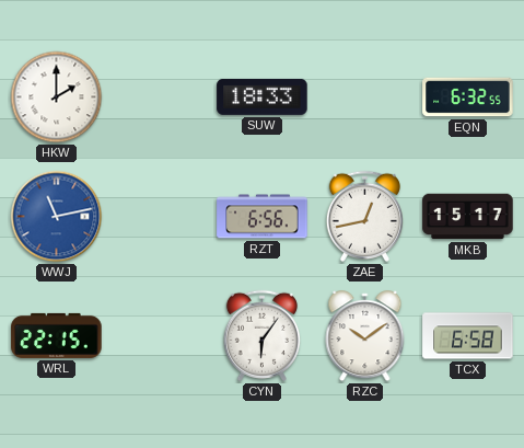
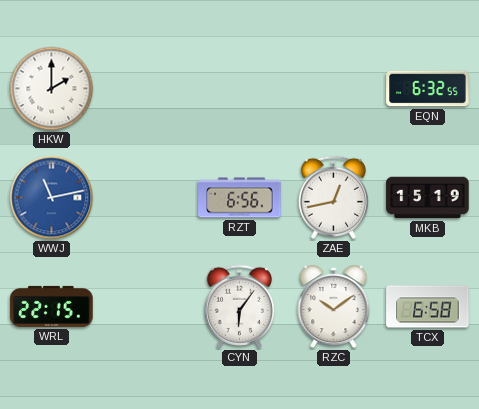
SUW: 18:33 -> none
MKB: 15:17 -> 15:19
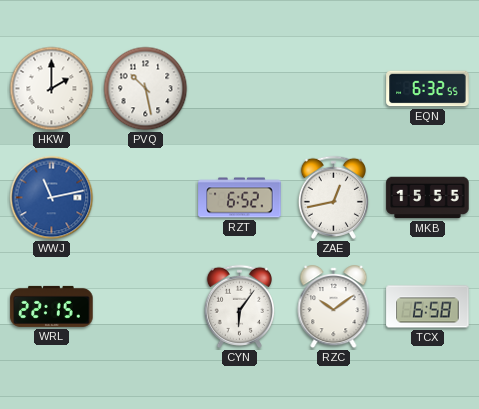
PVQ: none -> 10:28
RZT: 6:56 -> 6:52
MKB: 15:19 -> 15:55
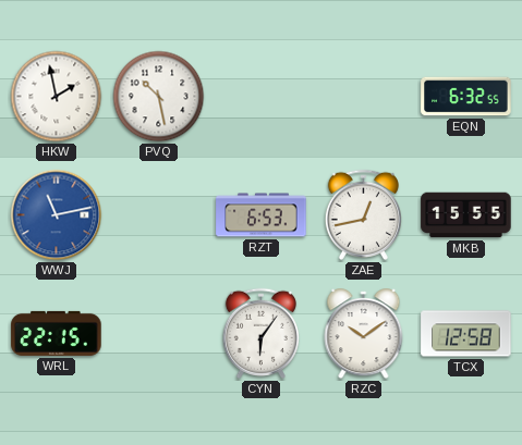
HKW: 2:00 -> 1:58
RZT: 6:52 -> 6:53
TCX: 6:58 -> 12:58
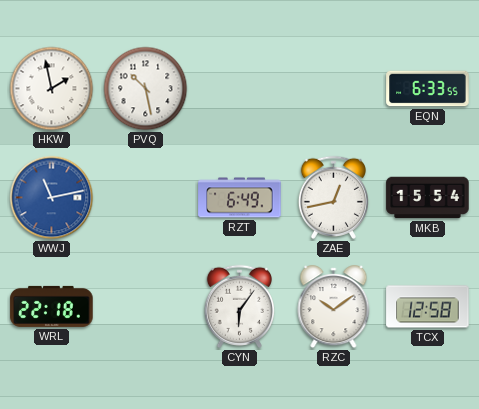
EQN: 6:32 -> 6:33
RZT: 6:53 -> 6:49
MKB: 15:55 -> 15:54
WRL: 22:15 -> 22:18
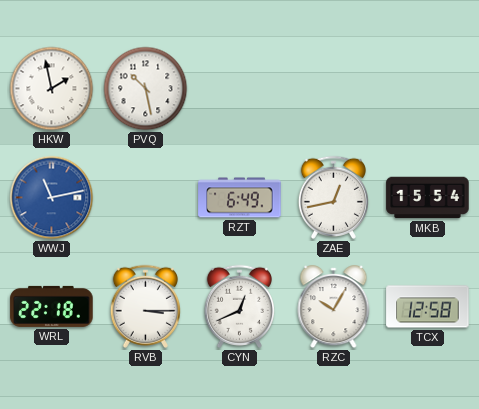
EQN: 6:33 -> none
RVB: none -> 3:15
CYN: 6:06 -> 12:41
RZC: 10:09 -> 10:05
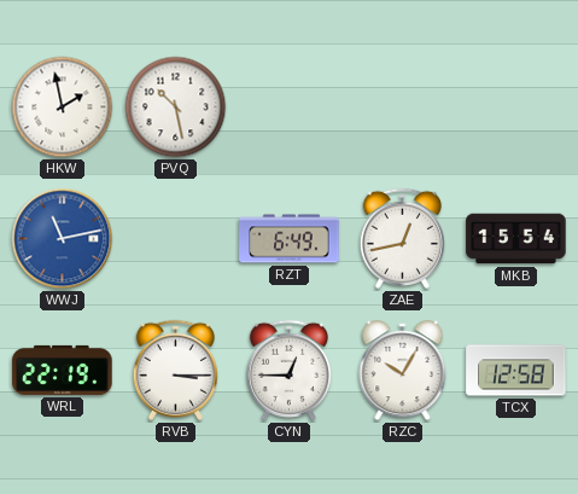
WRL: 22:18 -> 22:19
CYN: 12:41 -> 12:45
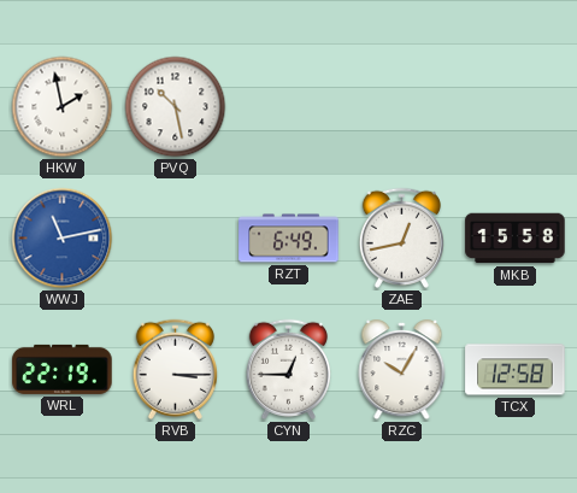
MKB: 15:54 -> 15:58
